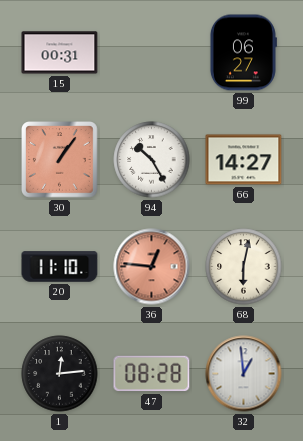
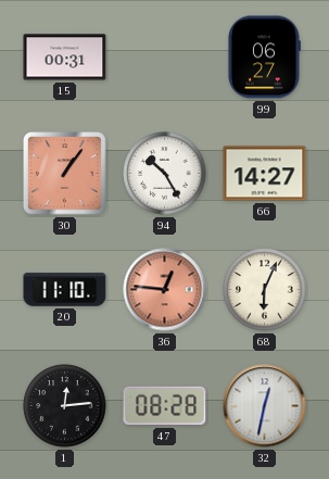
68: 6:02 -> 6:04
32: 12:59 -> 12:32
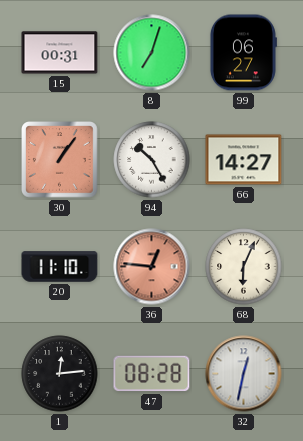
8: none -> 7:03
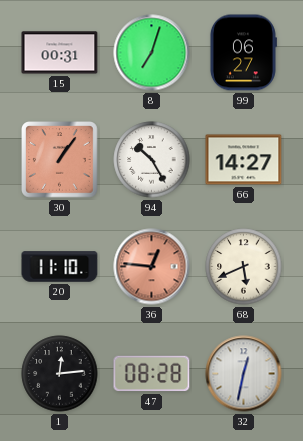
68: 6:04 -> 5:41
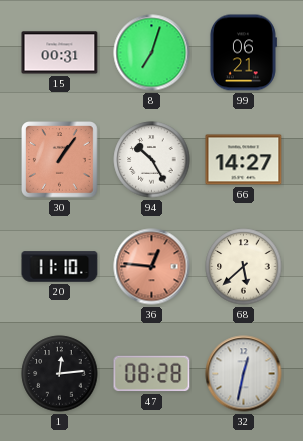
99: 06:27 -> 06:21
68: 5:41 -> 5:38
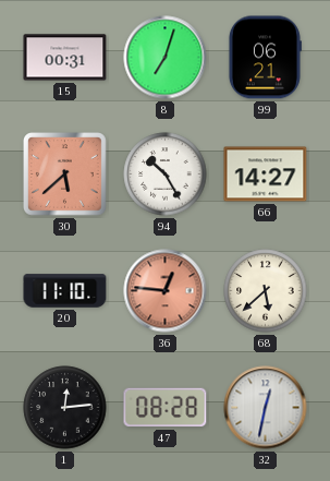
30: 1:06 -> 5:38
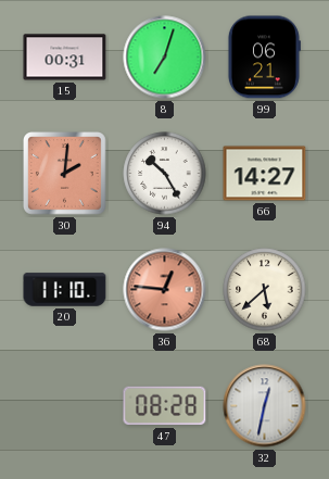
30: 5:38 -> 2:01
1: 12:14 -> none
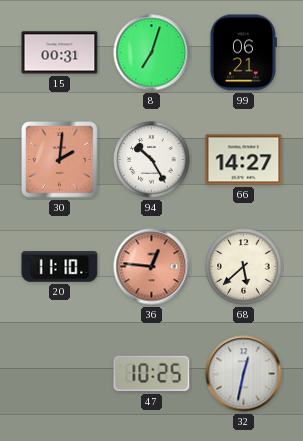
47: 08:28 -> 10:25
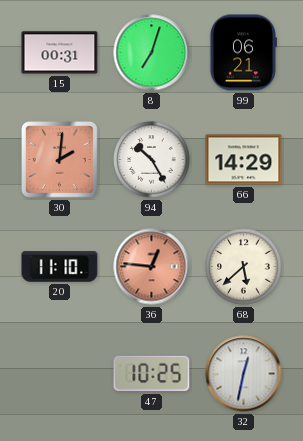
66: 14:27 -> 14:29
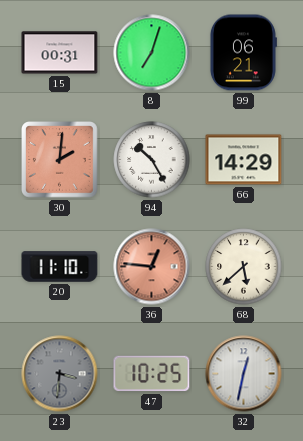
23: none -> 3:31
